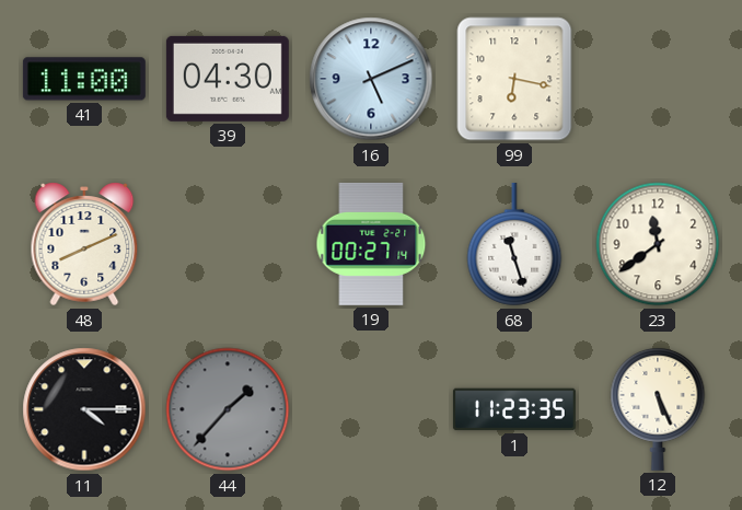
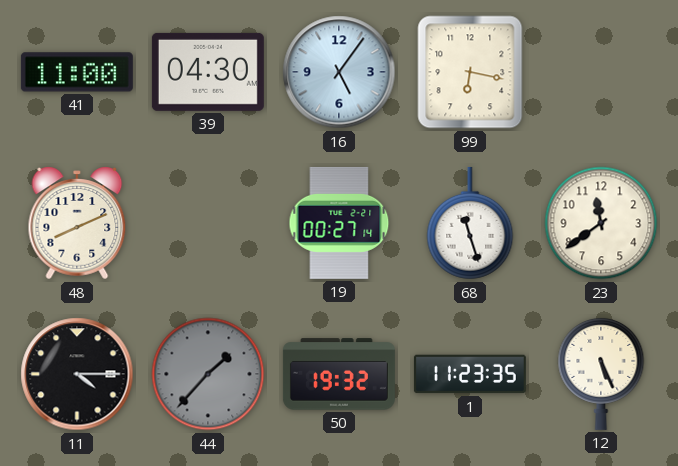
16: 5:11 -> 5:06
50: none -> 19:32
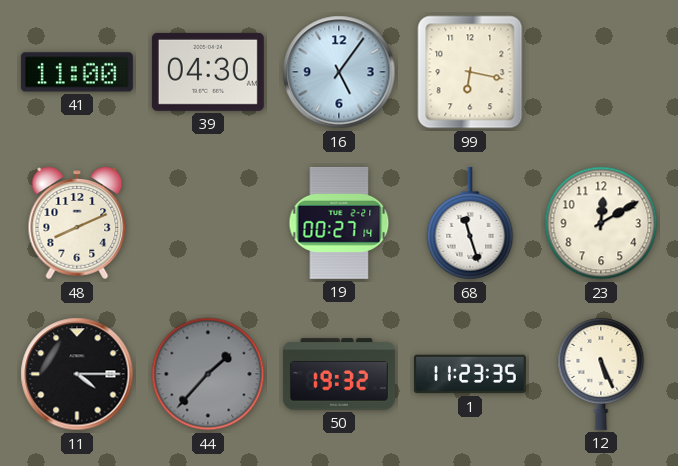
23: 11:39 -> 12:10
